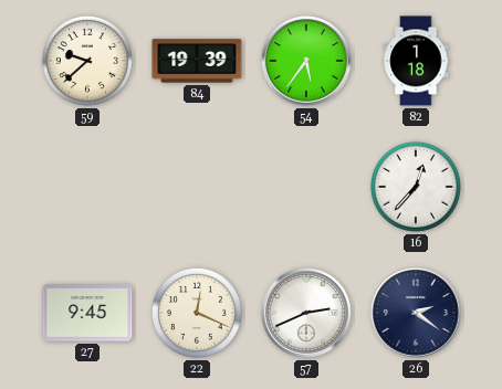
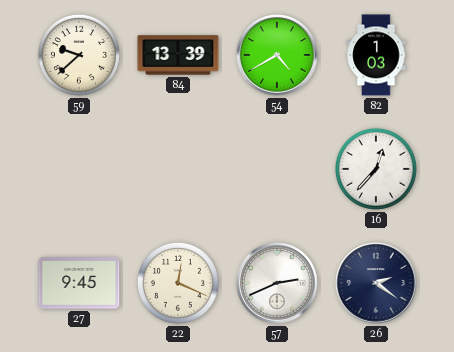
84: 19:39 -> 13:39
54: 5:36 -> 4:40
82: 1:18 -> 1:03
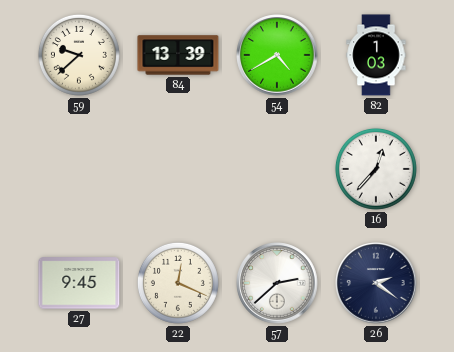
57: 2:41 -> 2:38
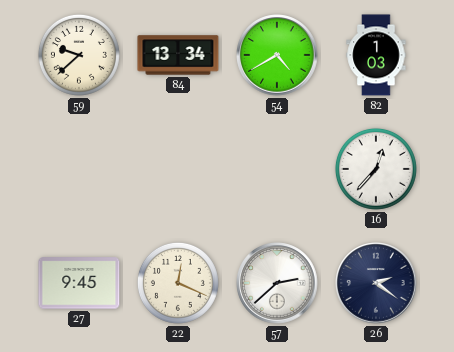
84: 13:39 -> 13:34
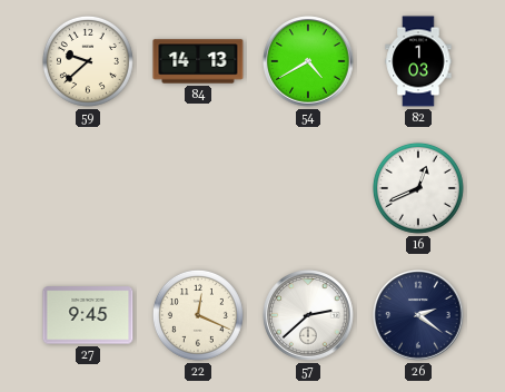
84: 13:34 -> 14:13
16: 12:37 -> 12:41
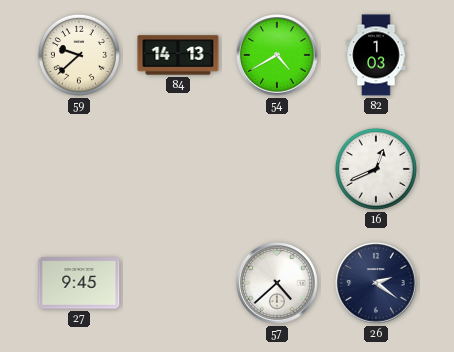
22: 12:19 -> none
57: 2:38 -> 4:38
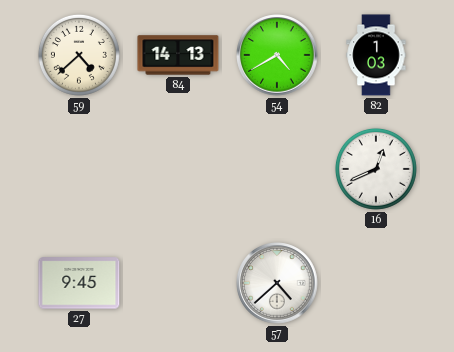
59: 9:38 -> 4:38
26: 2:21 -> none
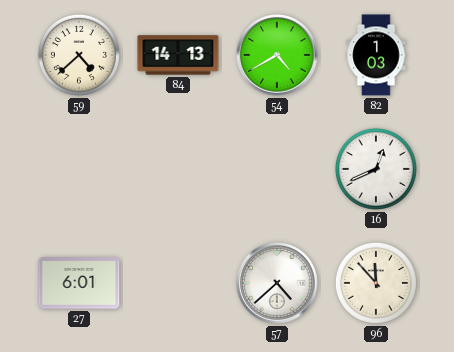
27: 9:45 -> 6:01
96: none -> 11:53
